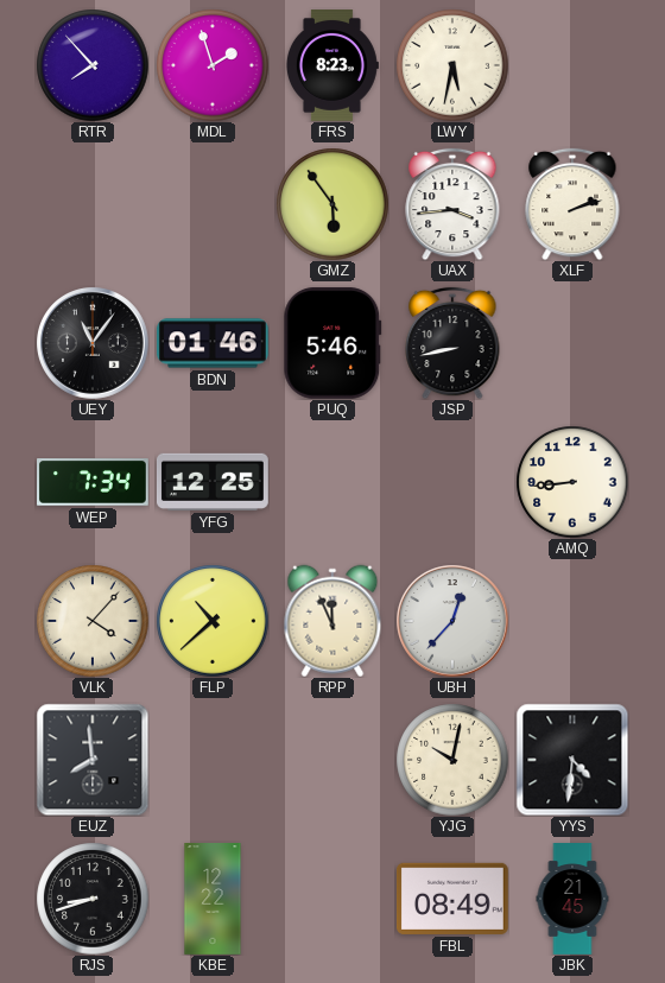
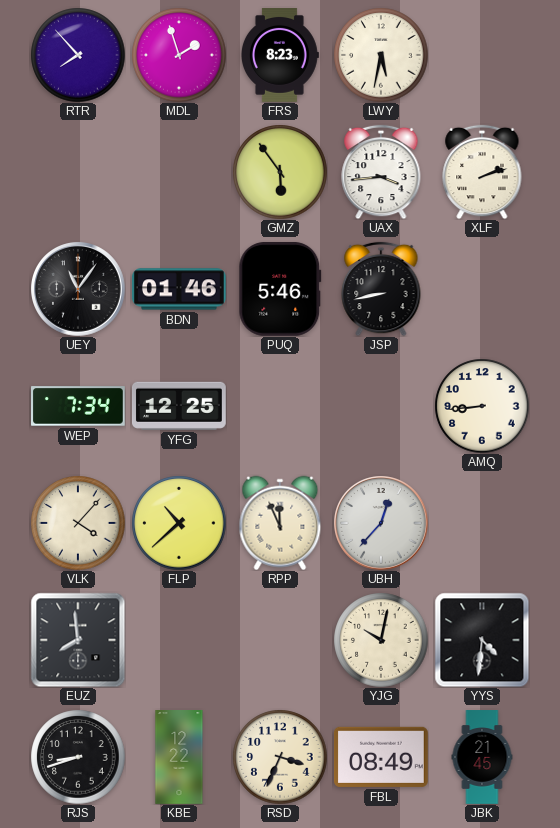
RSD: none -> 3:34
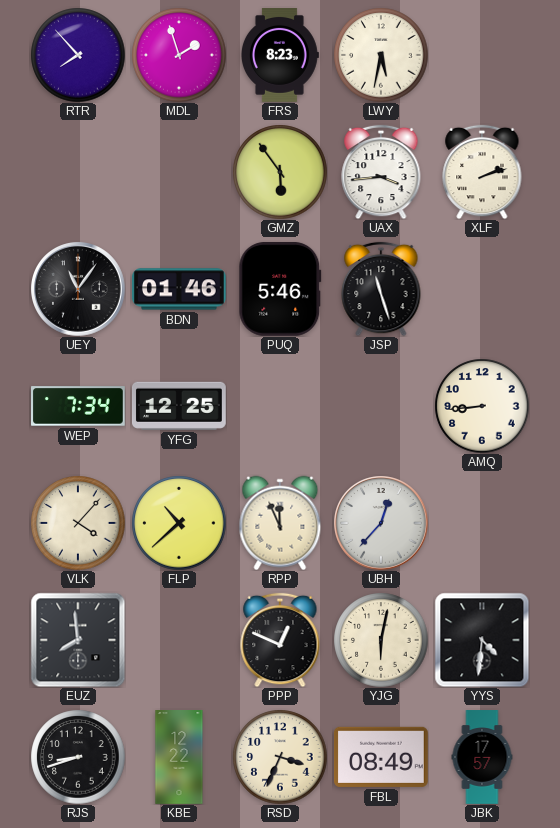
JSP: 8:43 -> 11:27
PPP: none -> 12:49
YJG: 10:02 -> 6:02
JBK: 21:45 -> 17:57
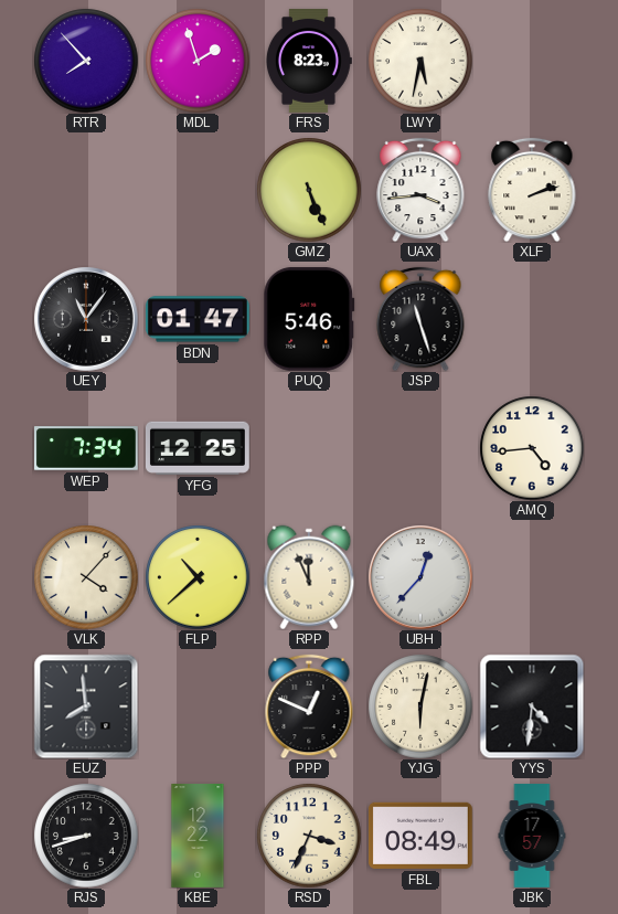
GMZ: 5:54 -> 5:26
BDN: 01:46 -> 01:47
AMQ: 8:44 -> 4:44
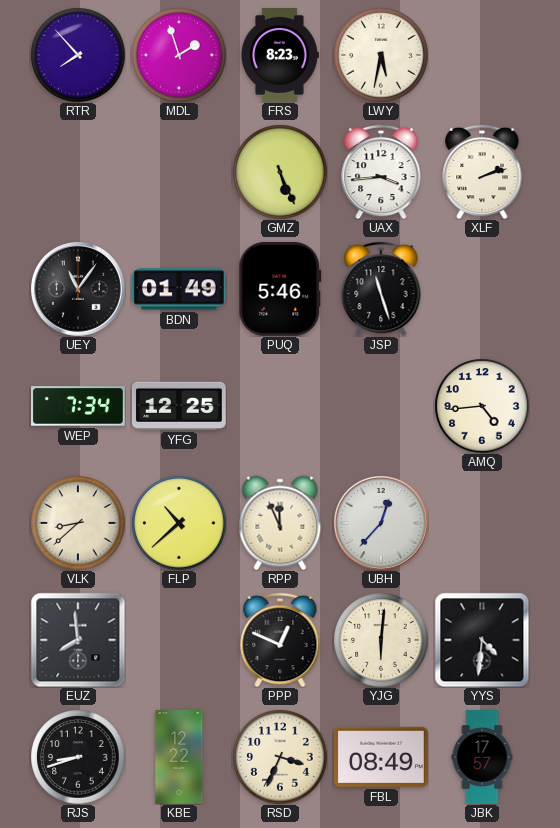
BDN: 01:47 -> 01:49
VLK: 4:07 -> 8:38
YJG: 6:02 -> 6:01
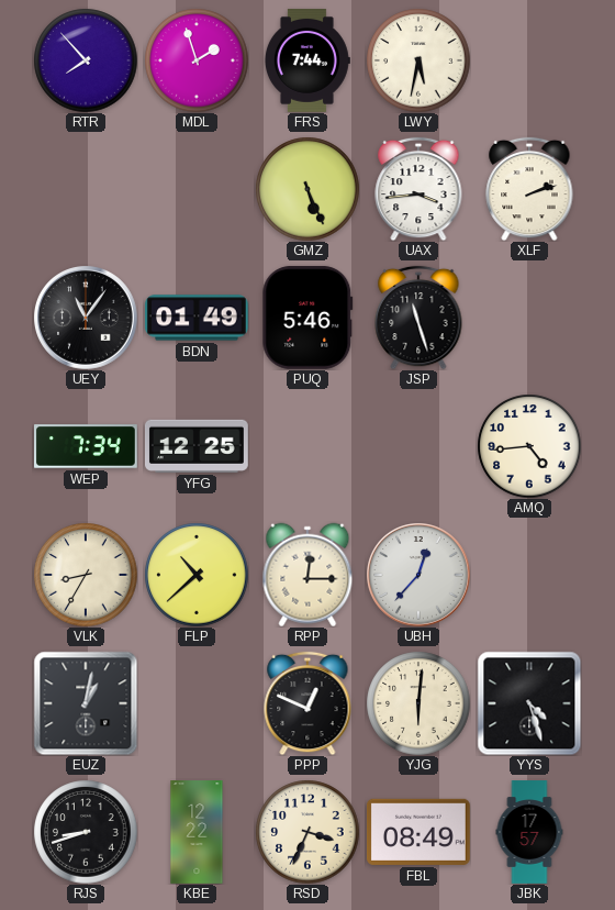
FRS: 8:23 -> 7:44
VLK: 8:38 -> 8:35
RPP: 11:56 -> 12:15
EUZ: 7:59 -> 1:02
YYS: 4:31 -> 4:27
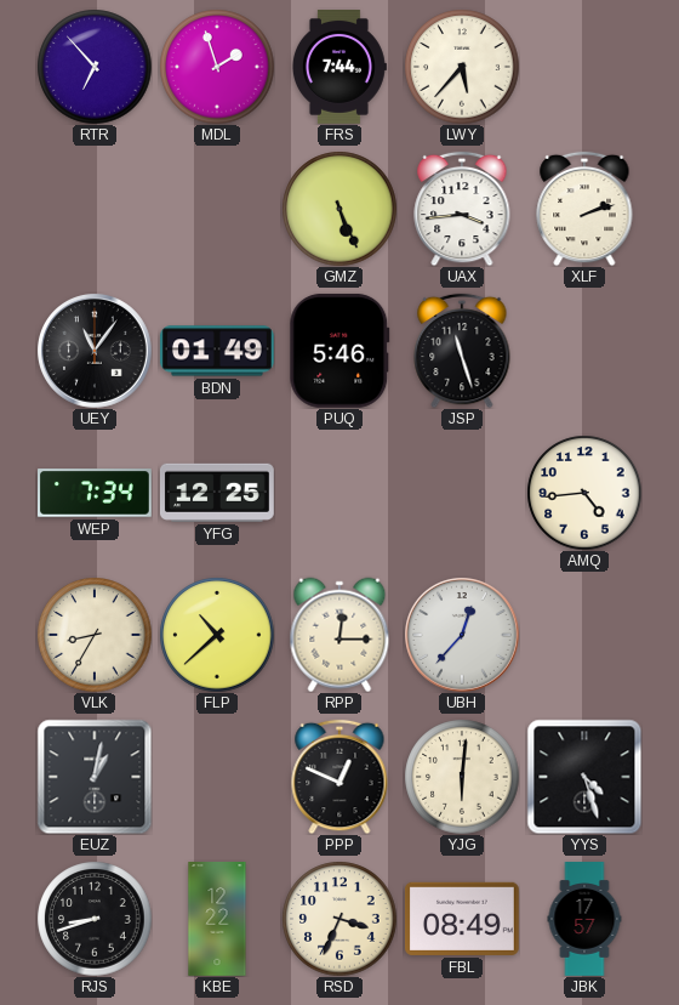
RTR: 7:53 -> 6:53
LWY: 5:32 -> 5:37
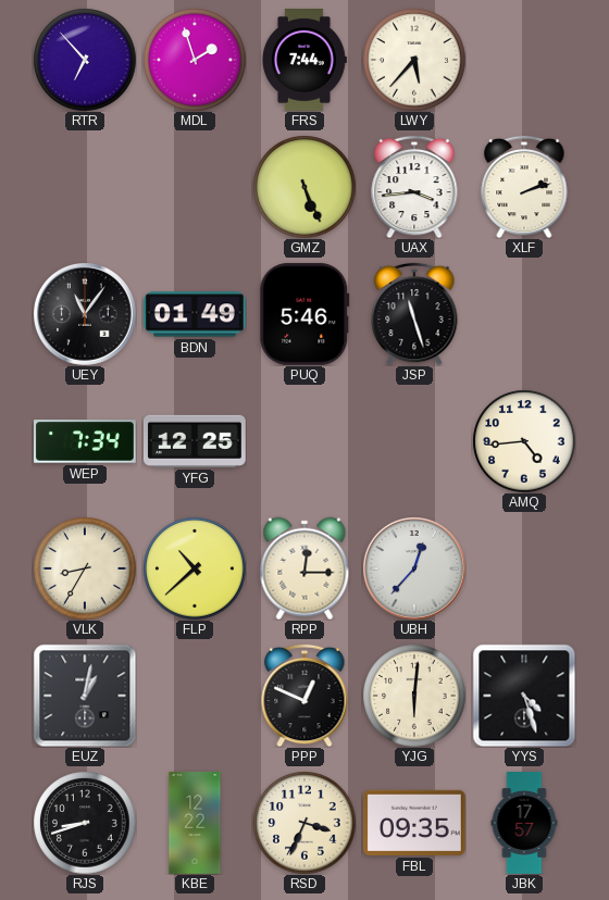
FBL: 08:49 -> 09:35
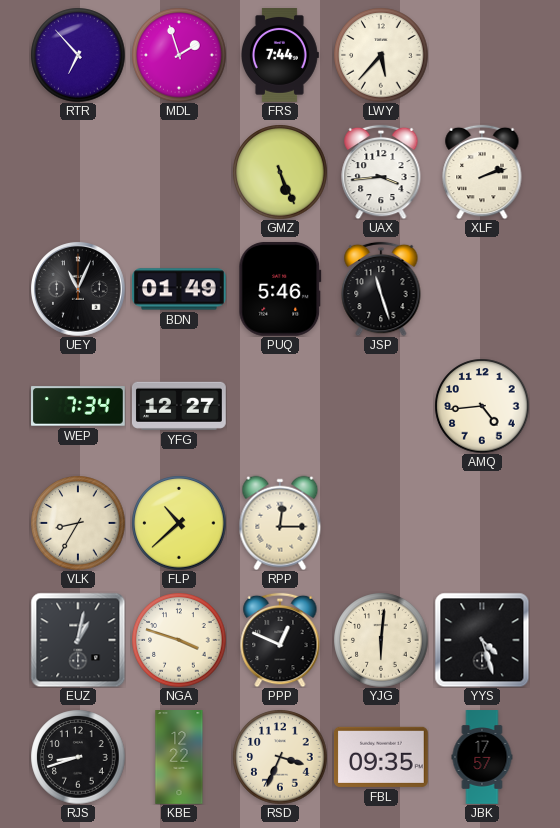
UEY: 11:06 -> 11:04
YFG: 12:25 -> 12:27
UBH: 12:37 -> none
NGA: none -> 3:48
